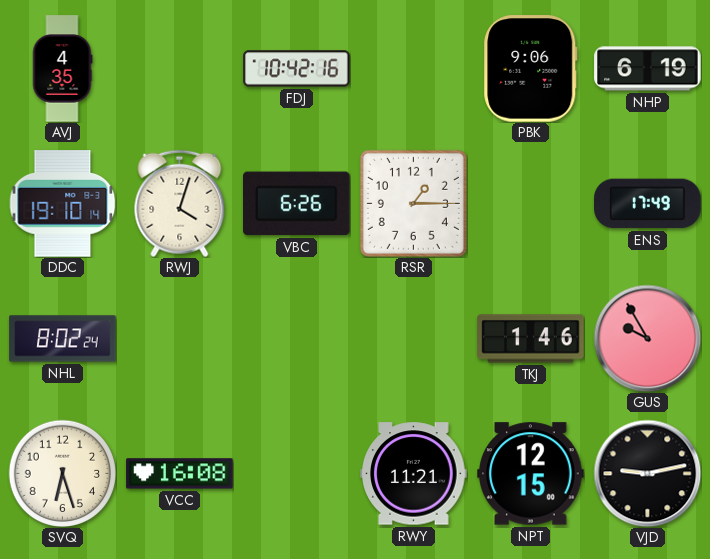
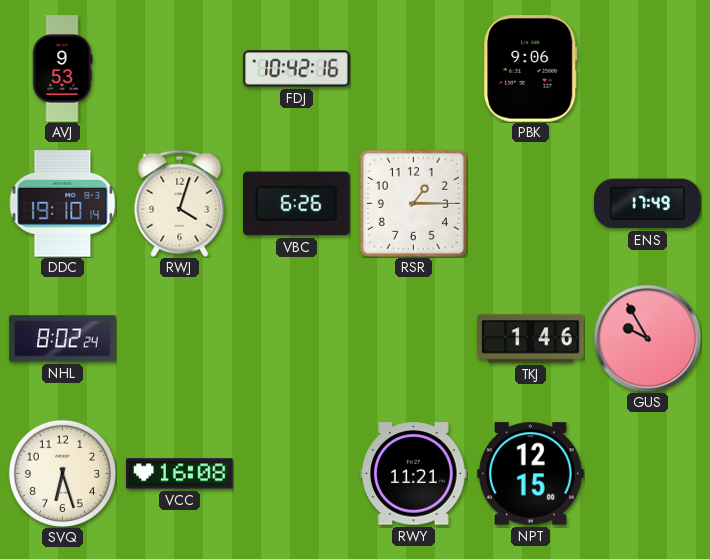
AVJ: 4:35 -> 9:53
NHP: 6:19 -> none
VJD: 9:13 -> none
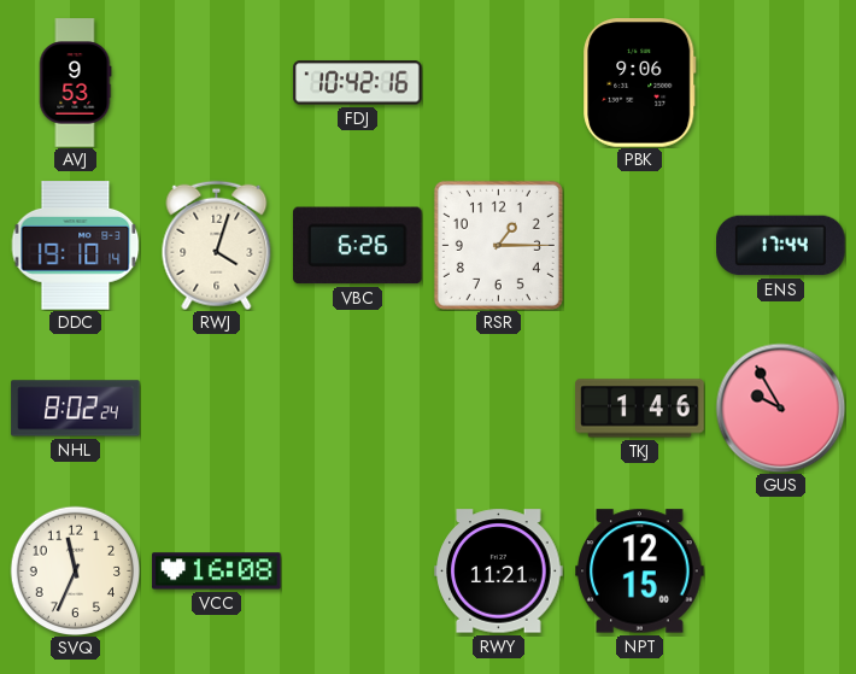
ENS: 17:49 -> 17:44
SVQ: 6:27 -> 11:34
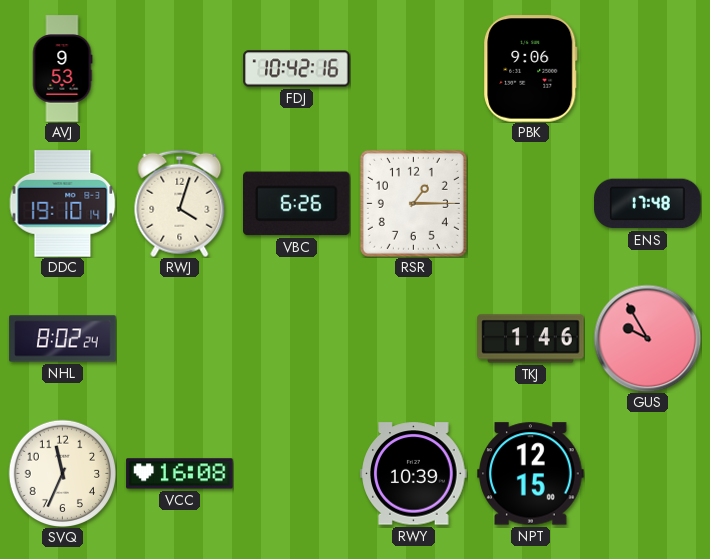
ENS: 17:44 -> 17:48
RWY: 11:21 -> 10:39
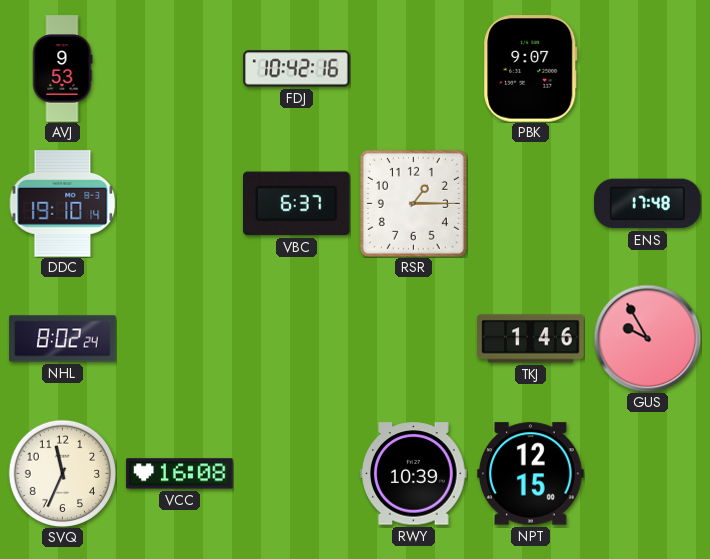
PBK: 9:06 -> 9:07
RWJ: 4:03 -> none
VBC: 6:26 -> 6:37
